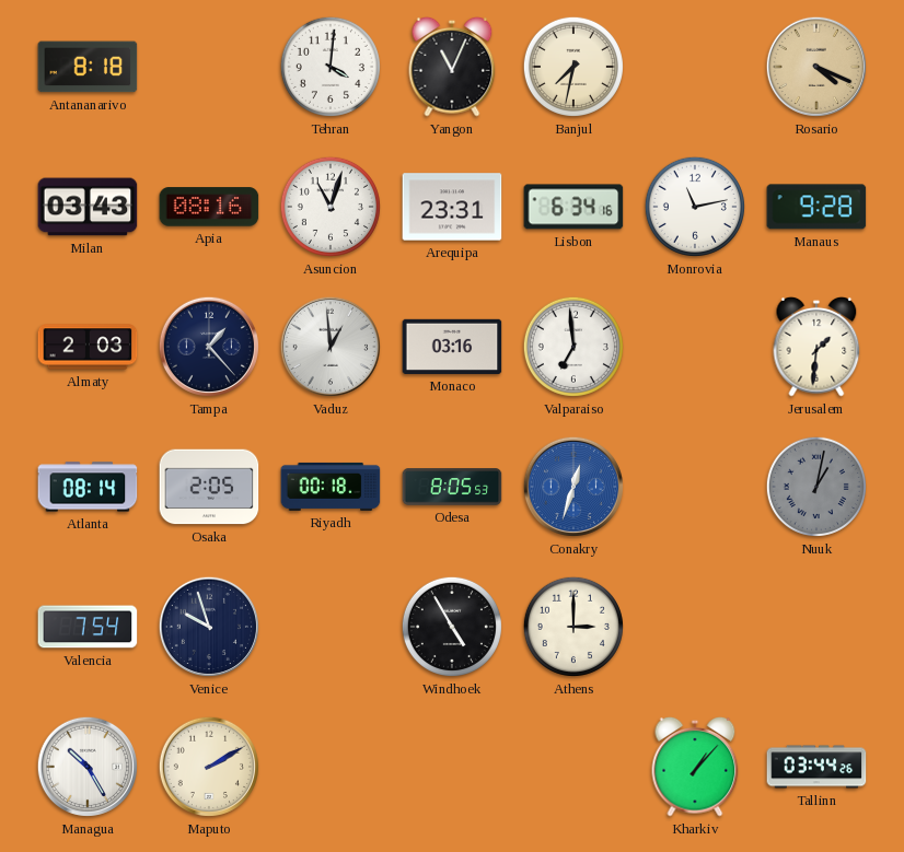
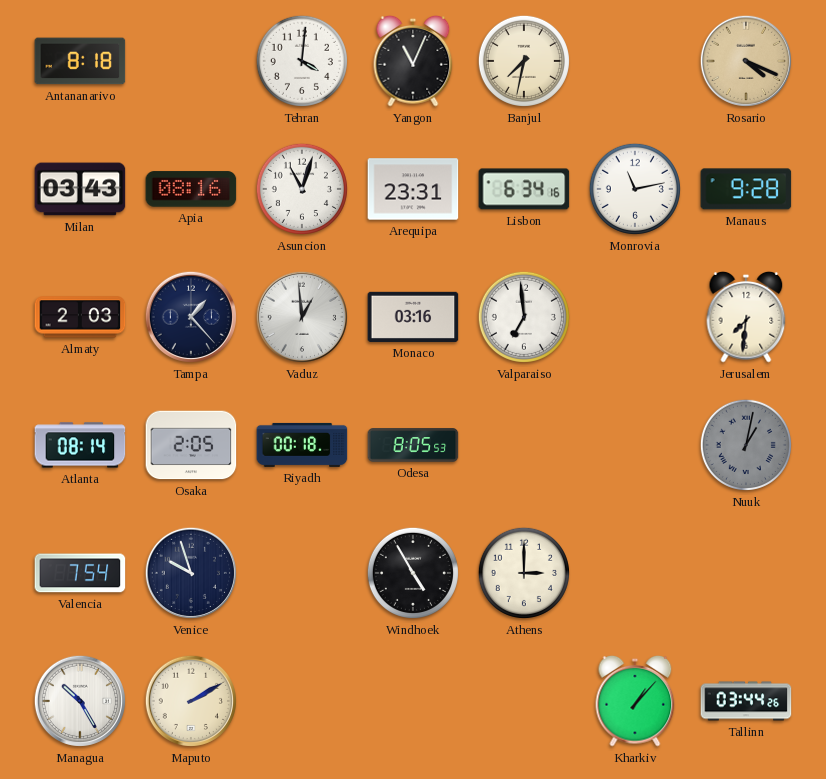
Jerusalem: 1:31 -> 7:31
Conakry: 12:33 -> none
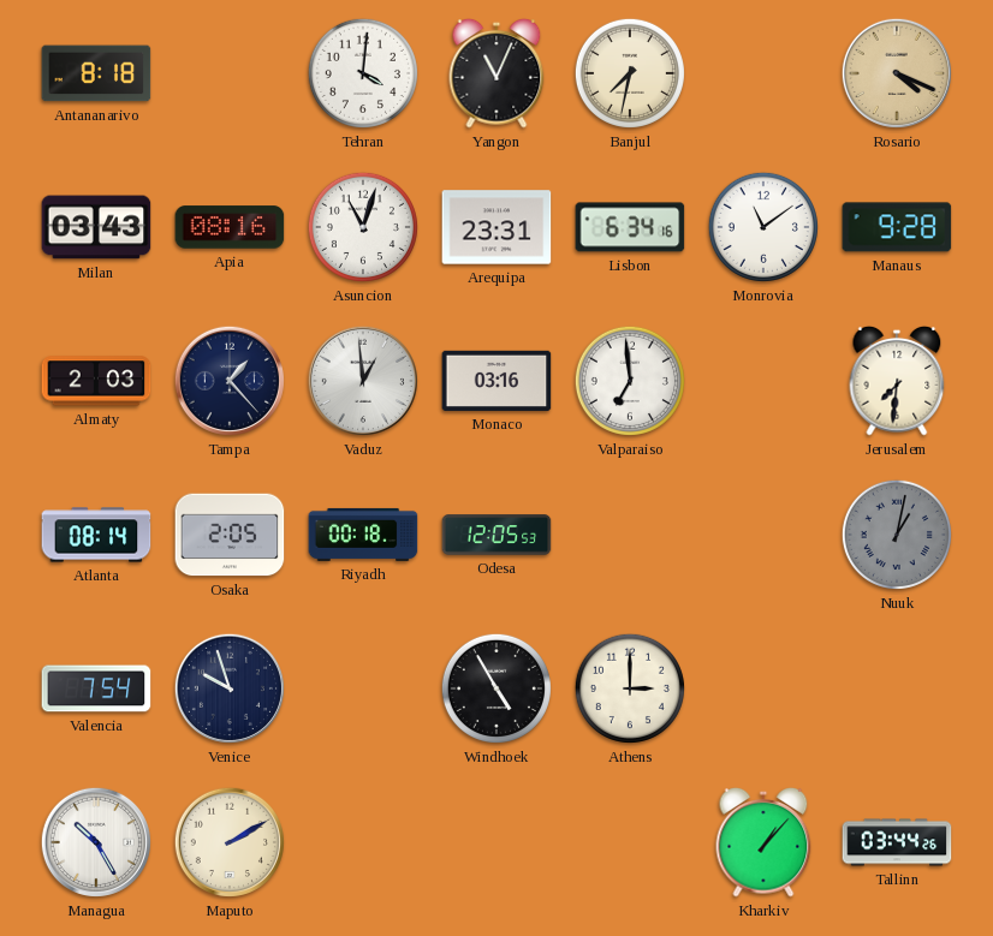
Monrovia: 11:13 -> 11:09
Odesa: 8:05 -> 12:05
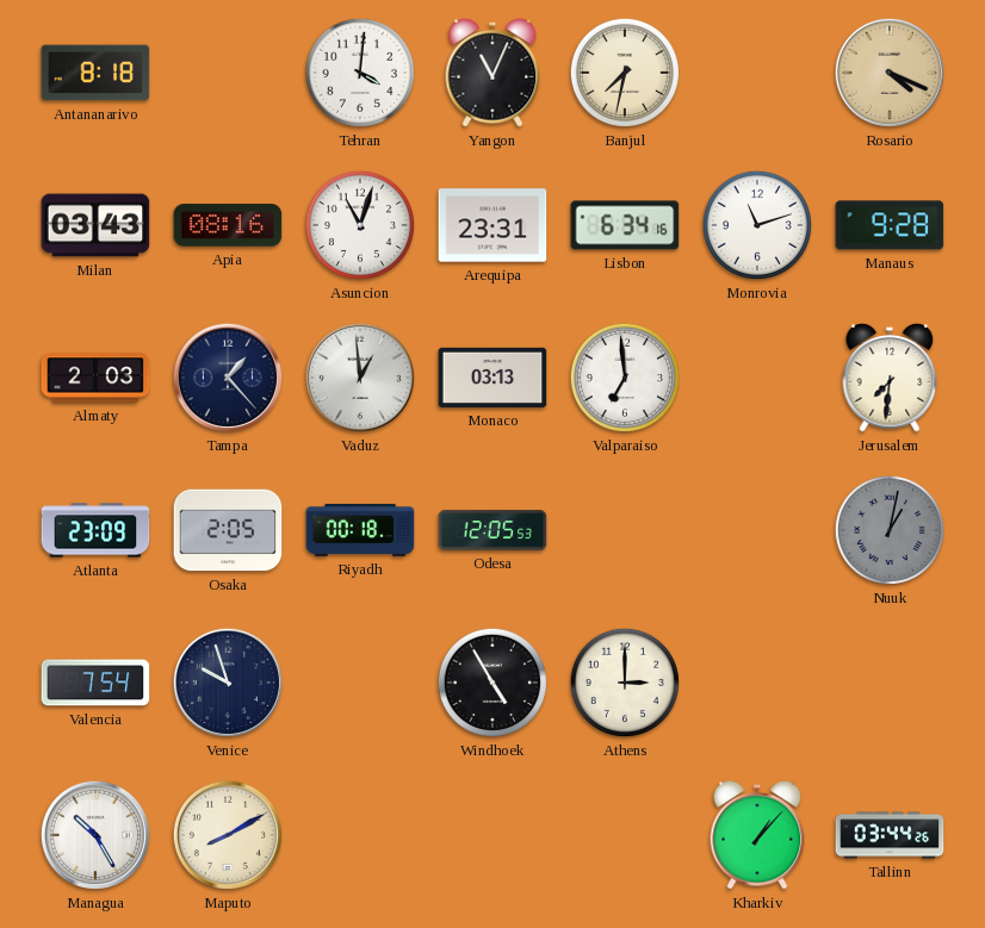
Monrovia: 11:09 -> 11:12
Monaco: 03:16 -> 03:13
Atlanta: 08:14 -> 23:09
Maputo: 2:10 -> 8:10
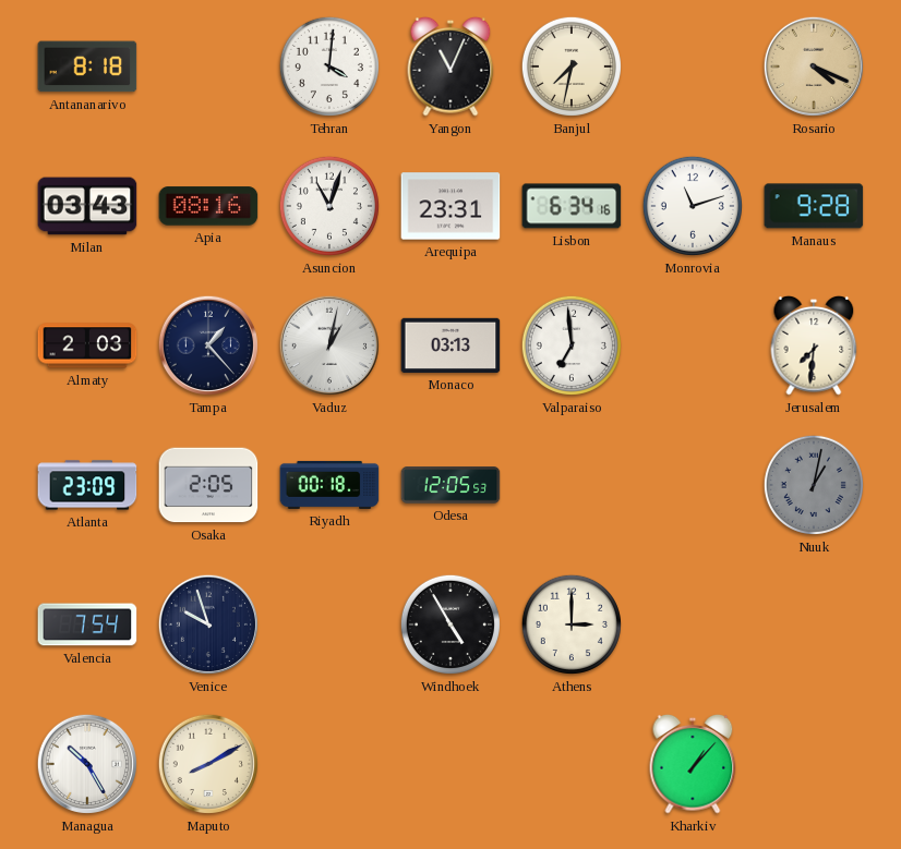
Vaduz: 12:59 -> 1:02
Tallinn: 03:44 -> none
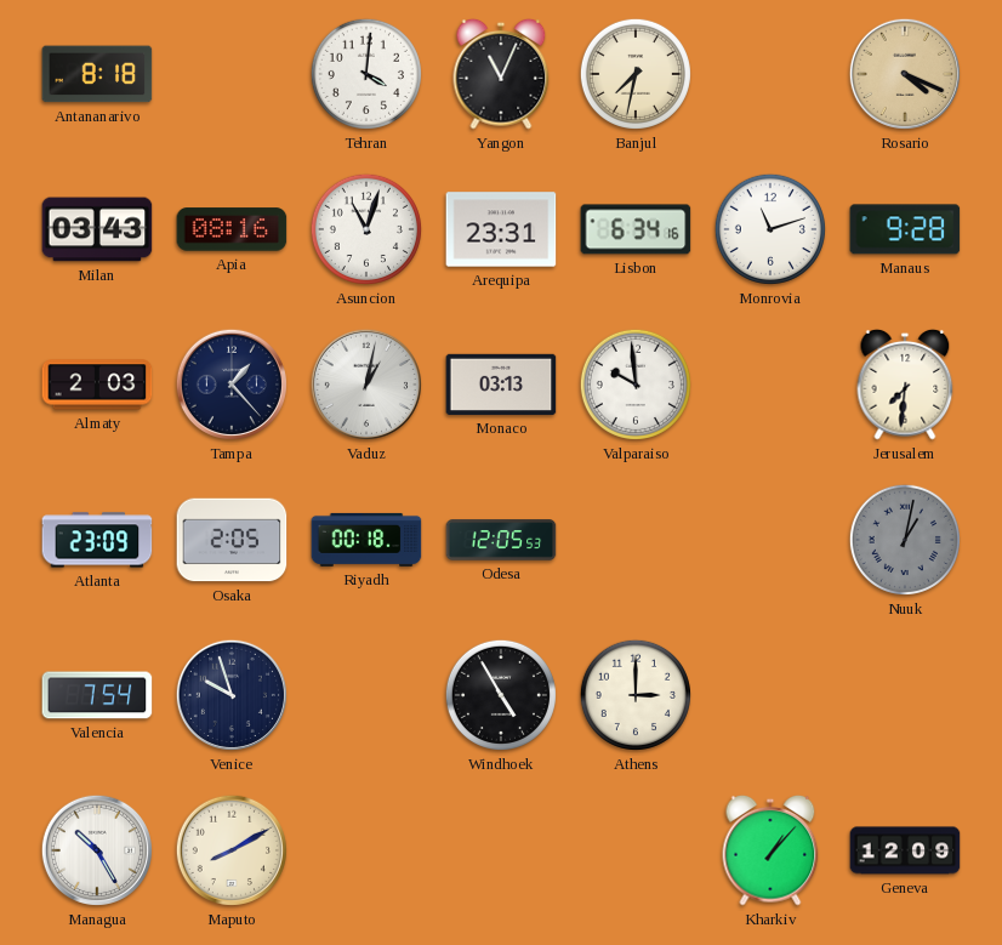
Valparaiso: 6:59 -> 9:59
Geneva: none -> 12:09
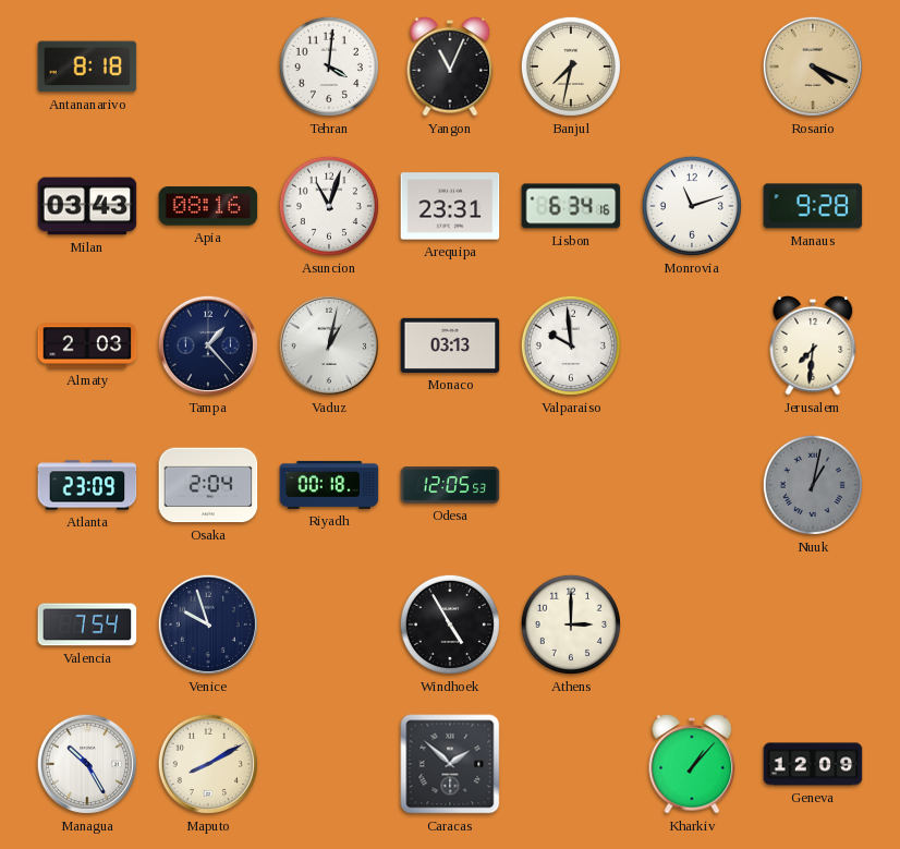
Osaka: 2:05 -> 2:04
Caracas: none -> 1:52
